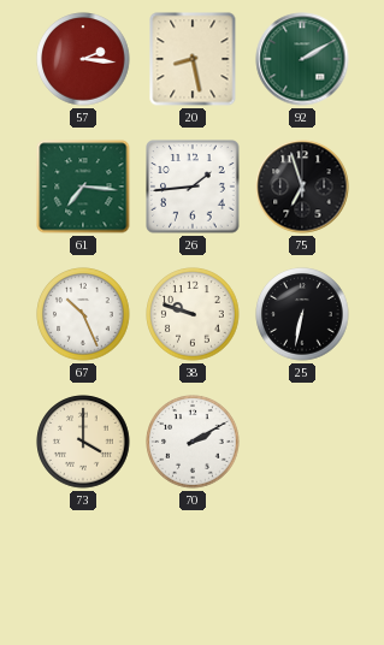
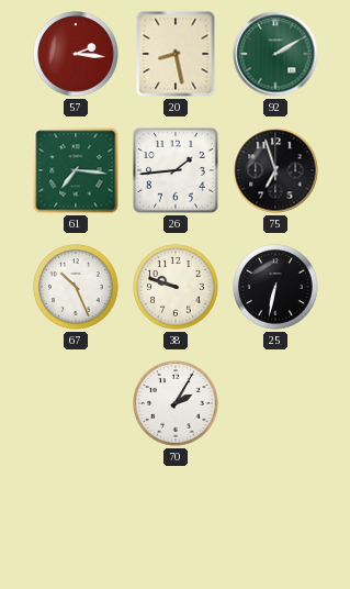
73: 4:00 -> none
70: 2:10 -> 2:05
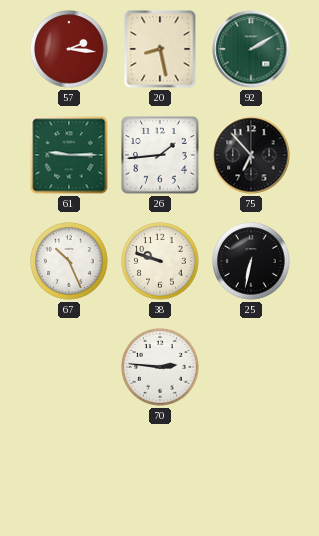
61: 7:16 -> 9:15
75: 6:57 -> 6:53
70: 2:05 -> 2:46
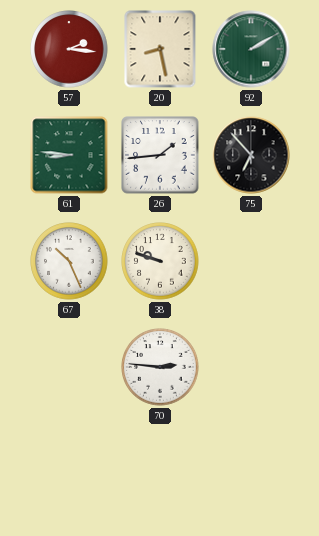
61: 9:15 -> 8:46
25: 6:32 -> none
